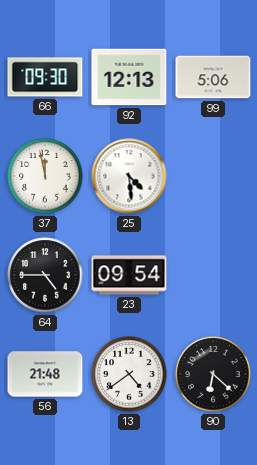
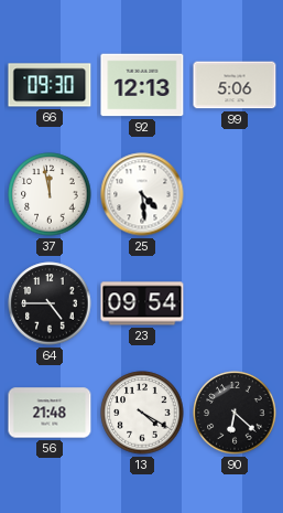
13: 4:39 -> 4:20
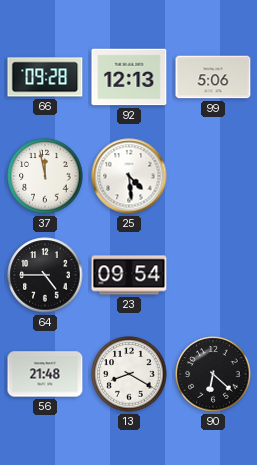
66: 09:30 -> 09:28
13: 4:20 -> 8:20
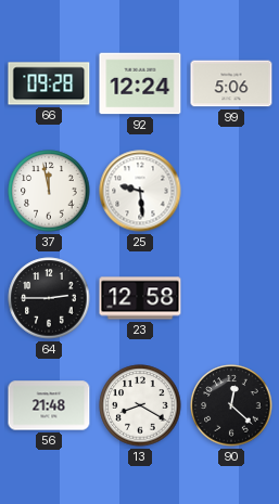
92: 12:13 -> 12:24
25: 4:29 -> 9:29
64: 4:45 -> 2:45
23: 09:54 -> 12:58
90: 6:22 -> 12:22
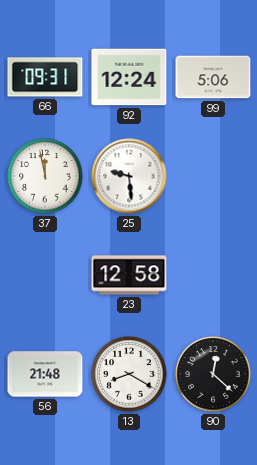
66: 09:28 -> 09:31
64: 2:45 -> none
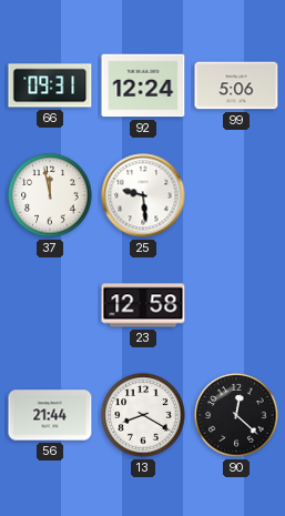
56: 21:48 -> 21:44
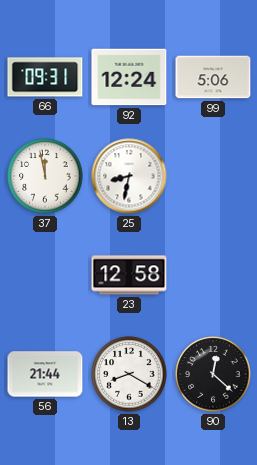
25: 9:29 -> 8:32
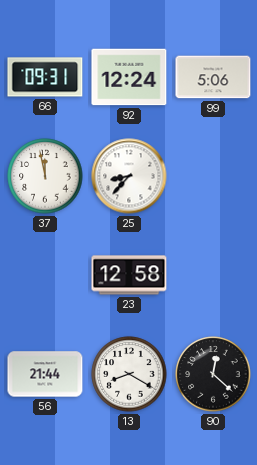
25: 8:32 -> 8:37
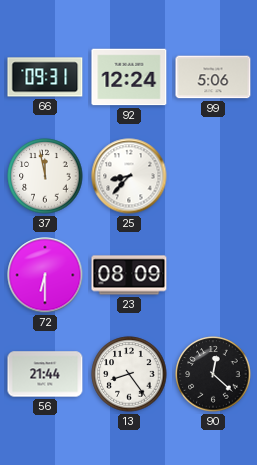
72: none -> 6:30
23: 12:58 -> 08:09
13: 8:20 -> 8:24
